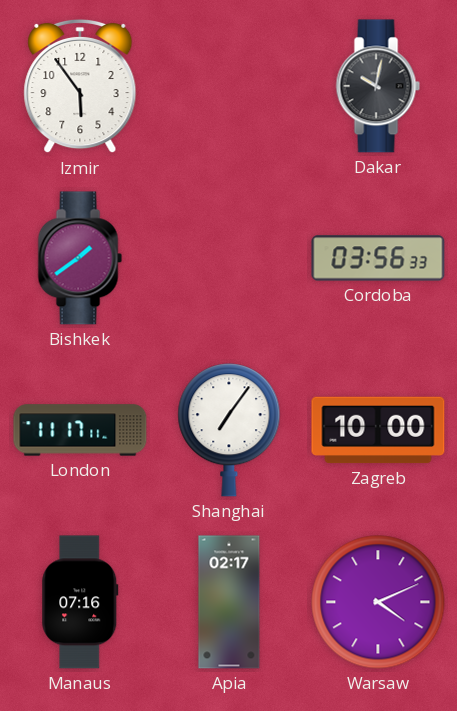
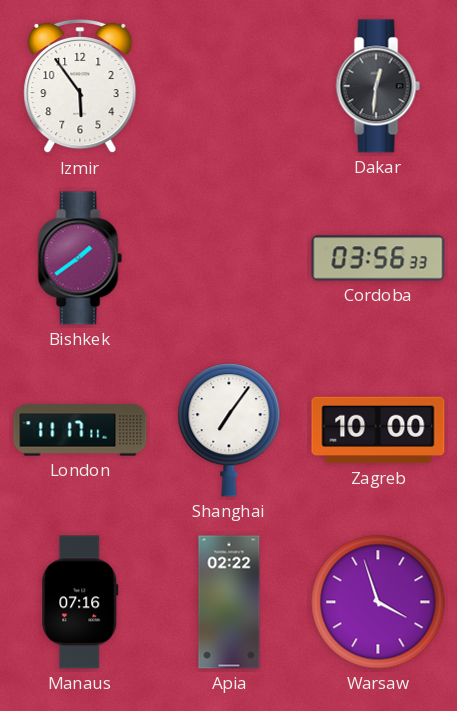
Dakar: 10:02 -> 12:31
Apia: 02:17 -> 02:22
Warsaw: 4:11 -> 3:57
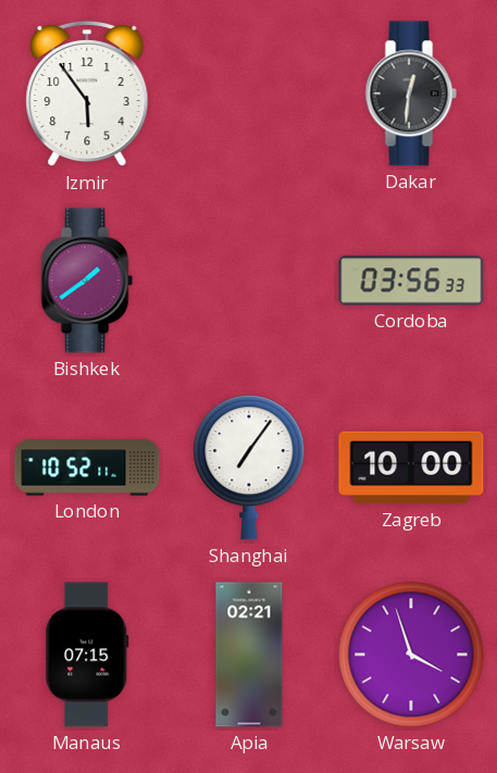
London: 11:17 -> 10:52
Manaus: 07:16 -> 07:15
Apia: 02:22 -> 02:21
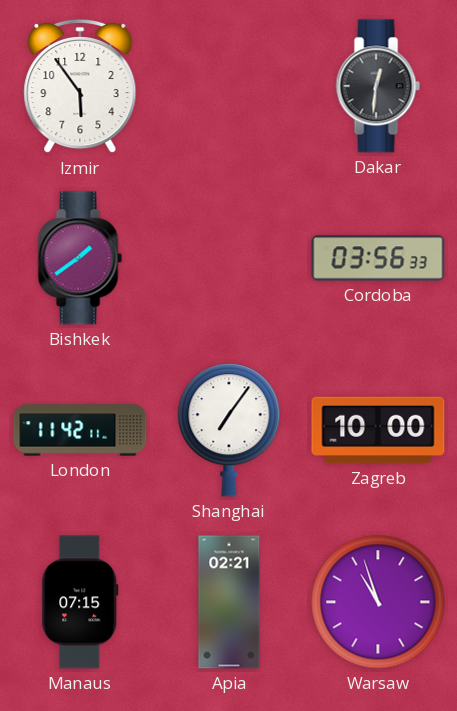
London: 10:52 -> 11:42
Warsaw: 3:57 -> 10:57
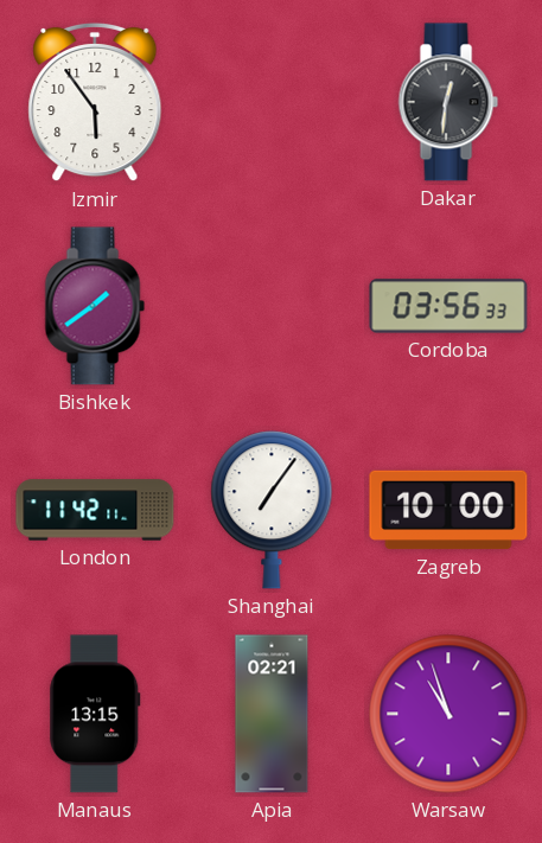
Manaus: 07:15 -> 13:15
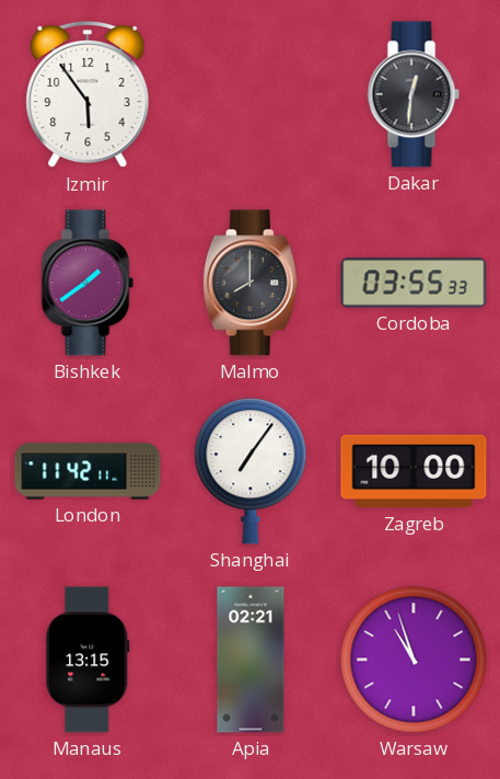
Malmo: none -> 8:00
Cordoba: 03:56 -> 03:55
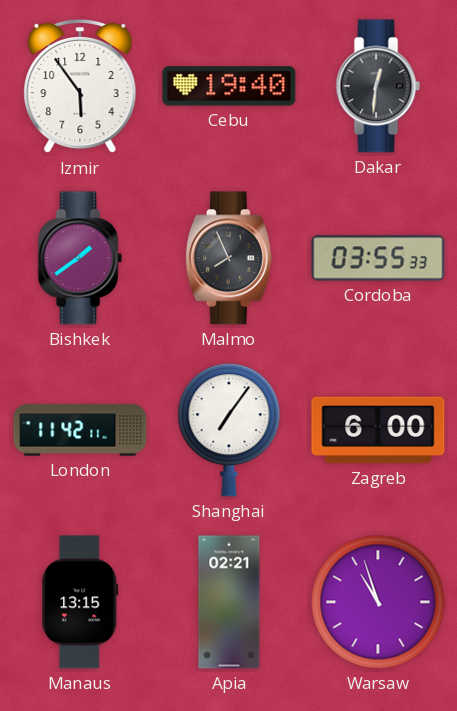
Cebu: none -> 19:40
Malmo: 8:00 -> 7:56
Zagreb: 10:00 -> 6:00
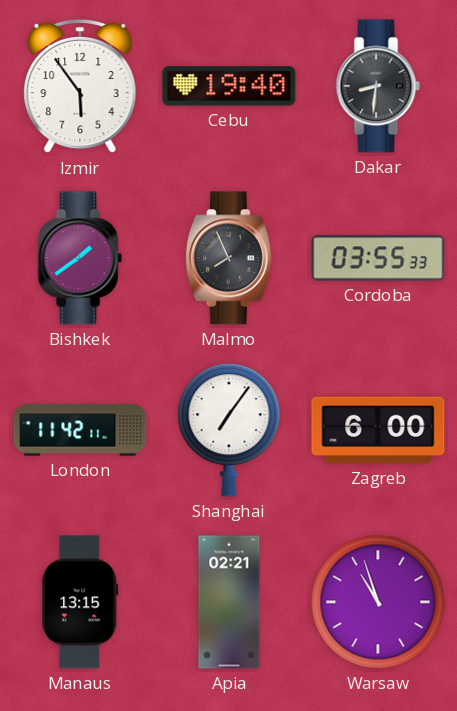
Dakar: 12:31 -> 8:31
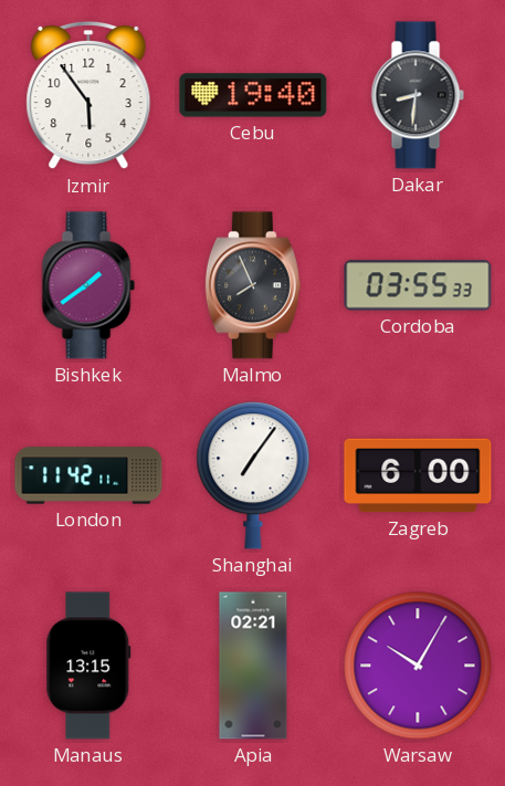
Warsaw: 10:57 -> 10:05
